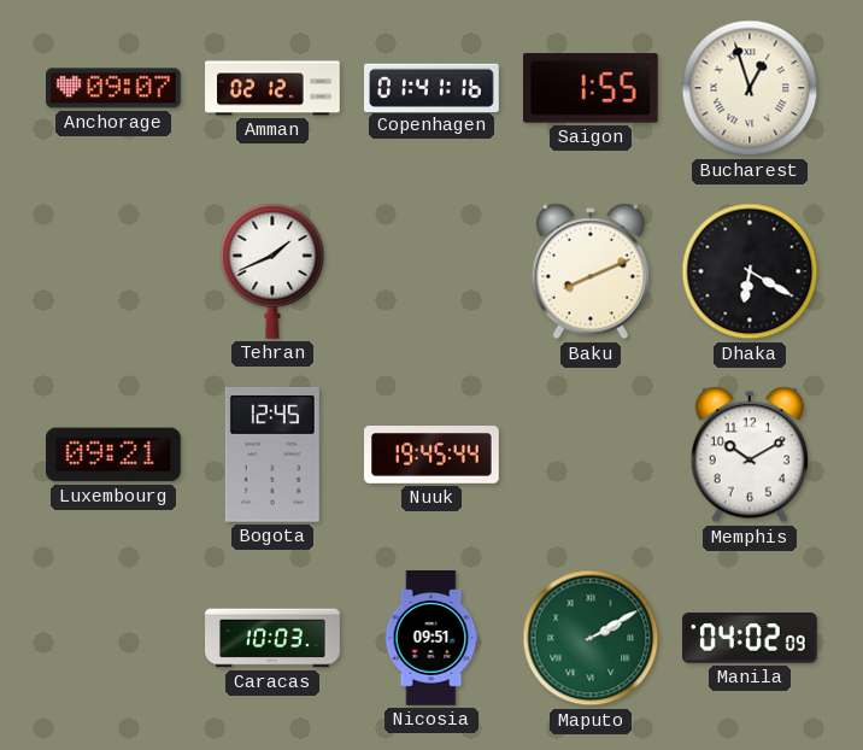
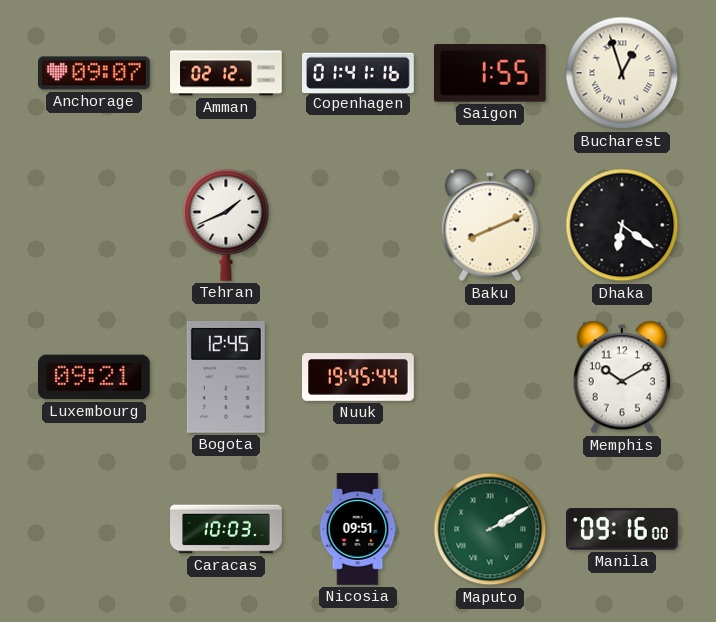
Dhaka: 6:20 -> 6:21
Manila: 04:02 -> 09:16
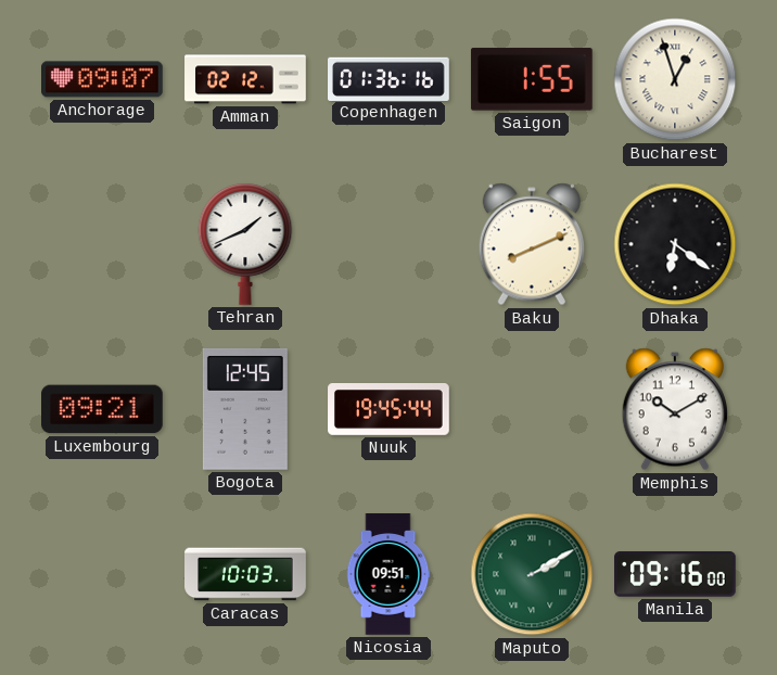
Copenhagen: 01:41 -> 01:36
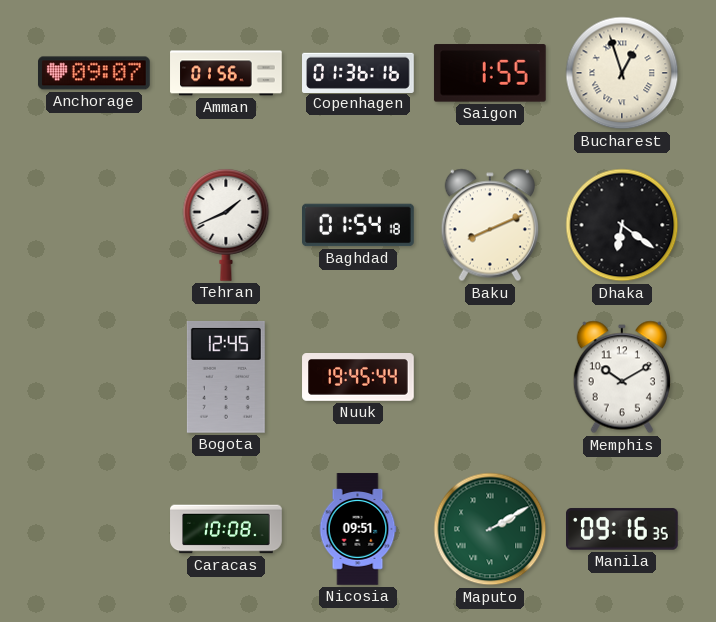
Amman: 02:12 -> 01:56
Baghdad: none -> 01:54
Luxembourg: 09:21 -> none
Caracas: 10:03 -> 10:08
Manila: 09:16:00 -> 09:16:35
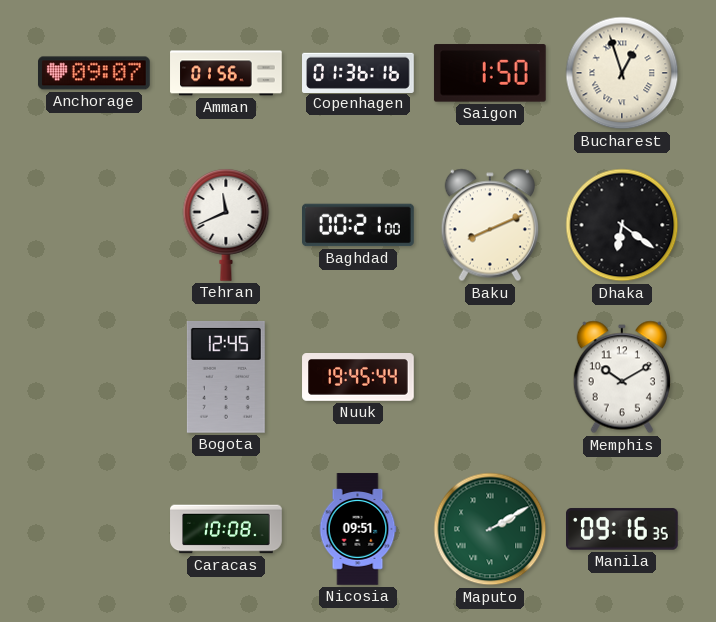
Saigon: 1:55 -> 1:50
Tehran: 1:41 -> 11:41
Baghdad: 01:54 -> 00:21
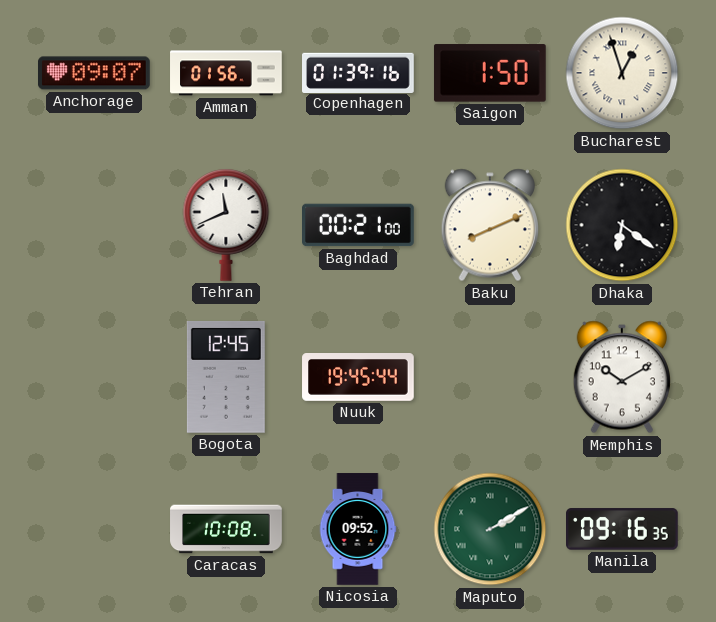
Copenhagen: 01:36 -> 01:39
Nicosia: 09:51 -> 09:52
